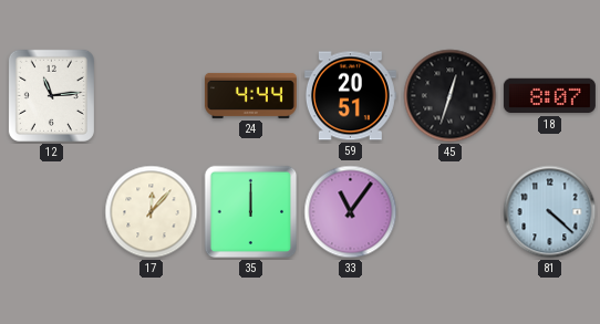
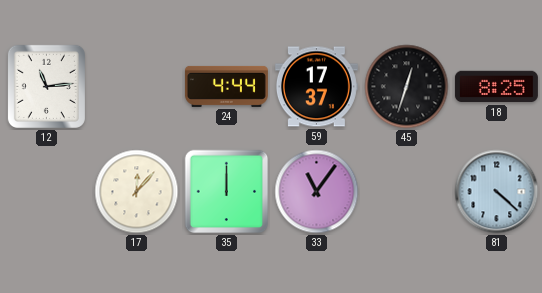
59: 20:51 -> 17:37
18: 8:07 -> 8:25
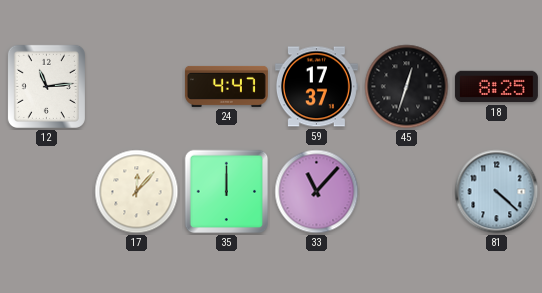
24: 4:44 -> 4:47
33: 11:06 -> 11:07
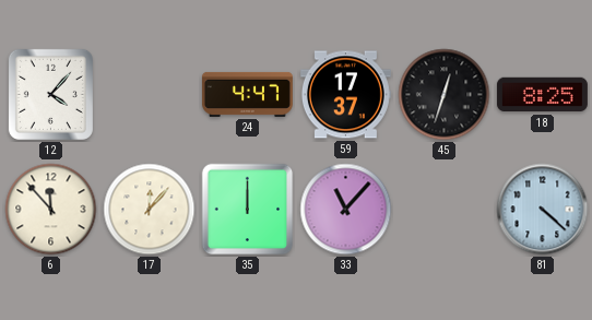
12: 11:14 -> 4:07
6: none -> 11:53
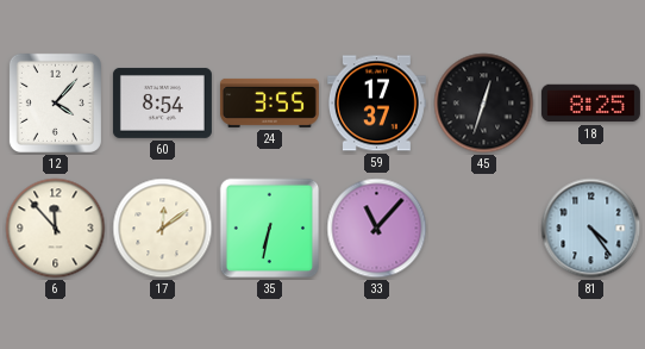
60: none -> 8:54
24: 4:47 -> 3:55
17: 12:07 -> 12:09
35: 12:00 -> 6:32
81: 4:22 -> 4:24
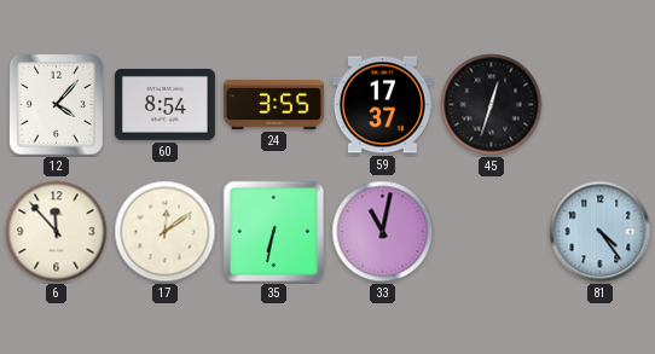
18: 8:25 -> none
33: 11:07 -> 11:02
